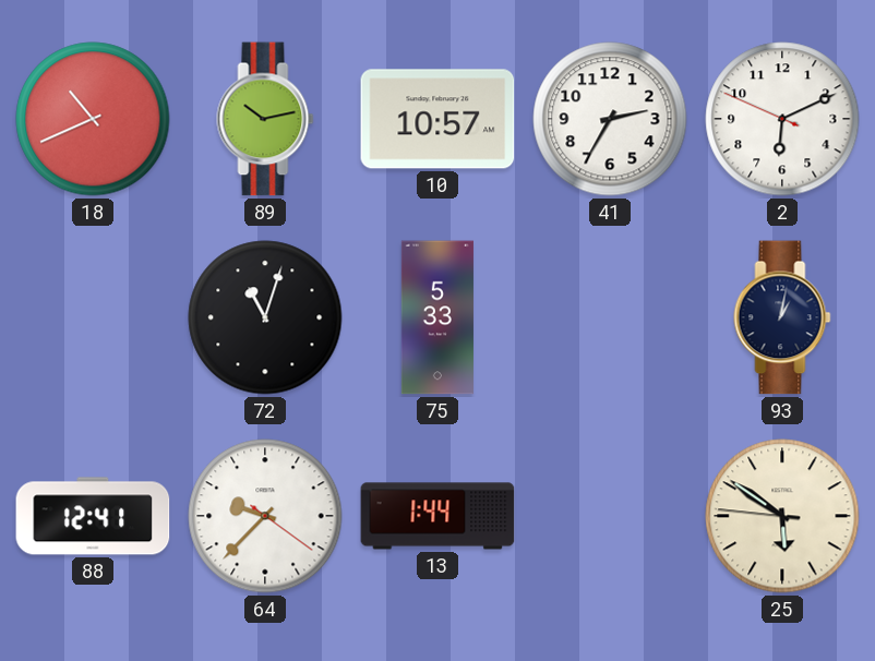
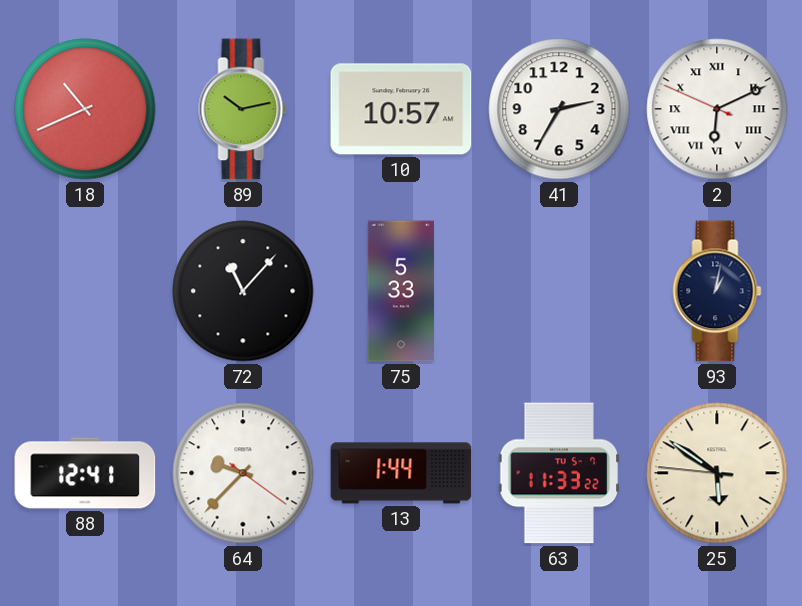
2 numerals: Arabic -> Roman
72: 11:03 -> 11:07
63: none -> 11:33
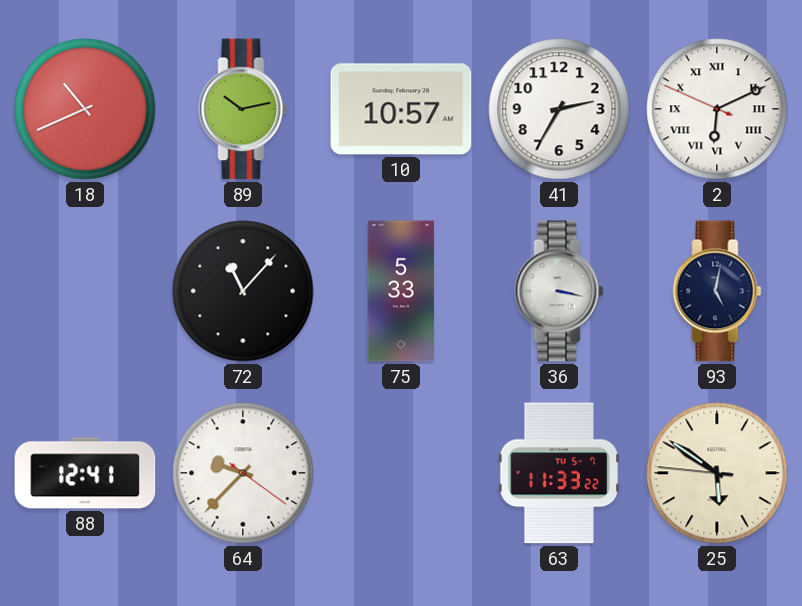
36: none -> 3:17
93: 1:02 -> 5:02
13: 1:44 -> none
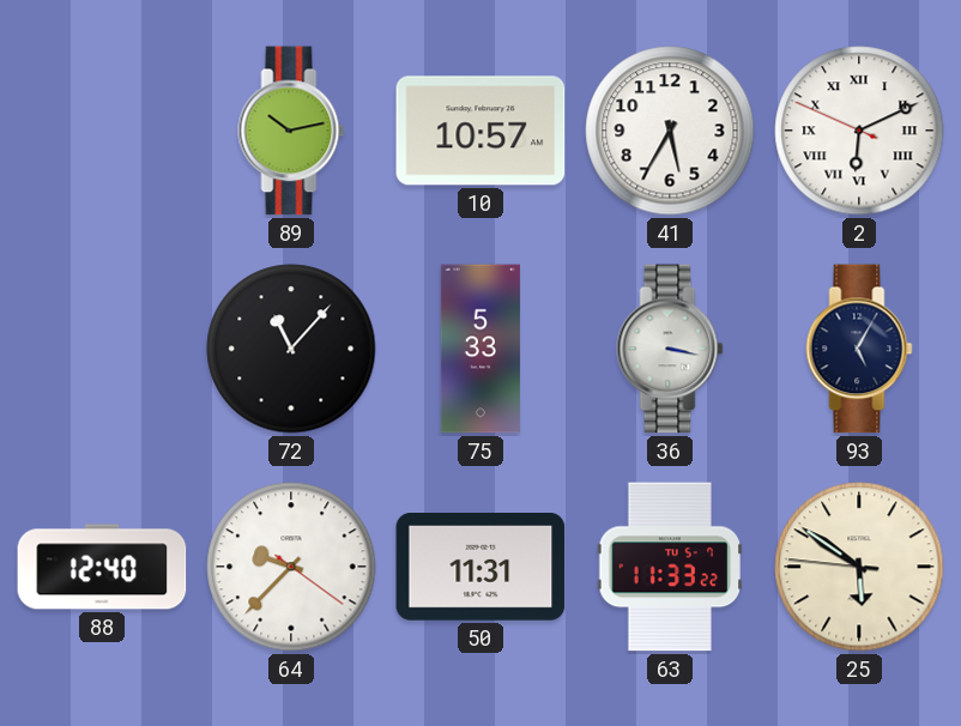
18: 10:41 -> none
41: 2:35 -> 5:35
93: 5:02 -> 5:05
88: 12:41 -> 12:40
50: none -> 11:31
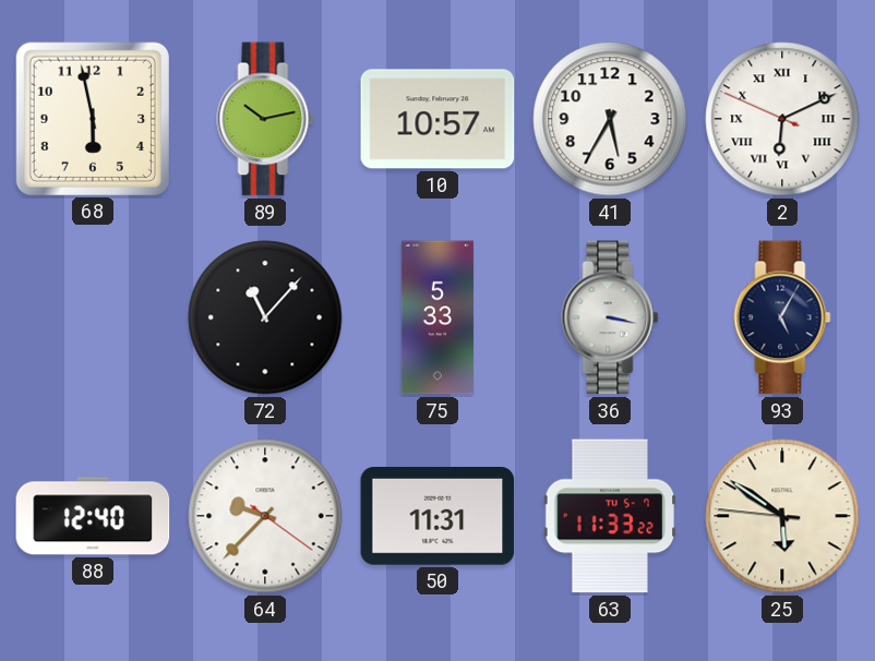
68: none -> 5:58
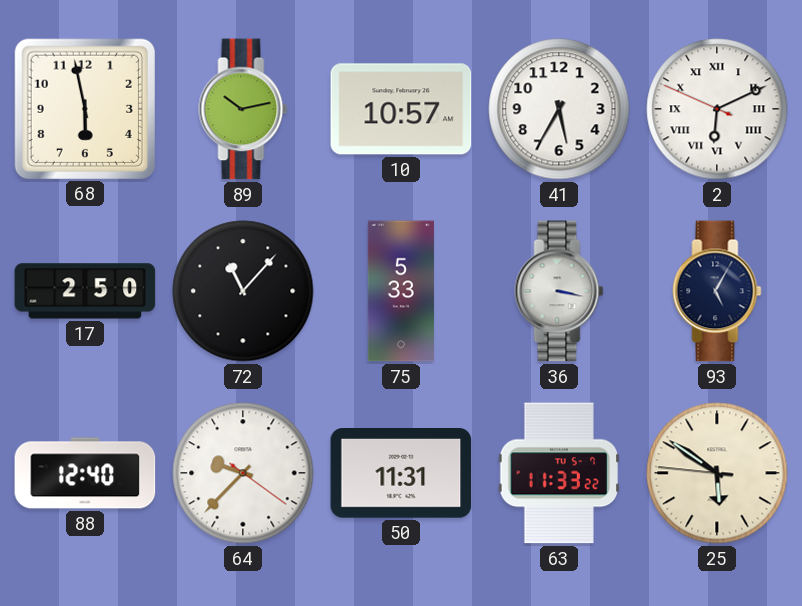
17: none -> 2:50
